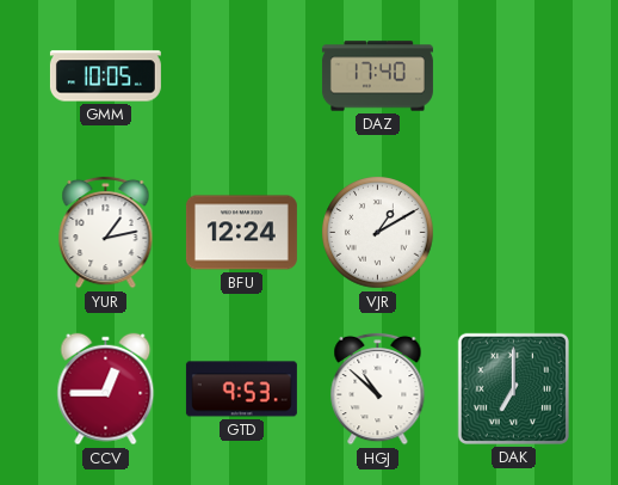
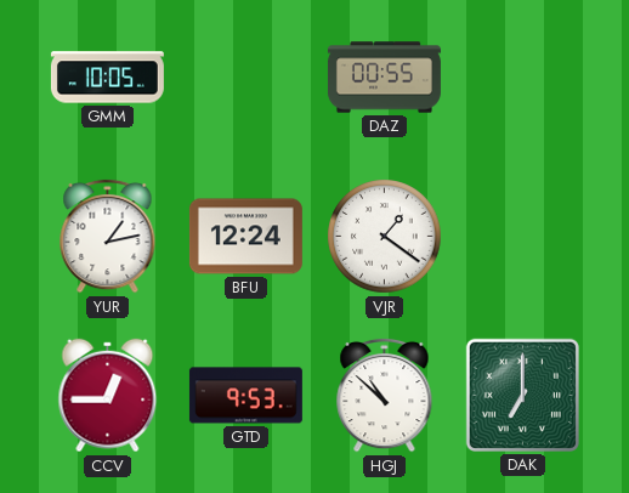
DAZ: 17:40 -> 00:55
VJR: 1:10 -> 1:21
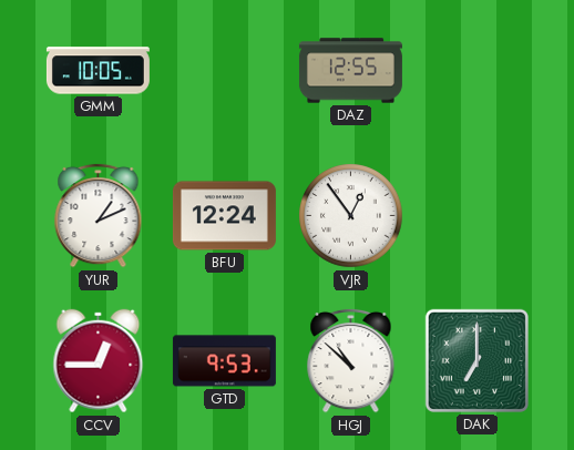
DAZ: 00:55 -> 12:55
YUR: 1:13 -> 1:11
VJR: 1:21 -> 12:54
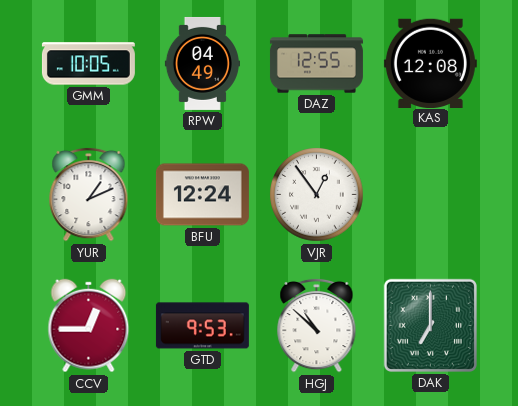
RPW: none -> 04:49
KAS: none -> 12:08
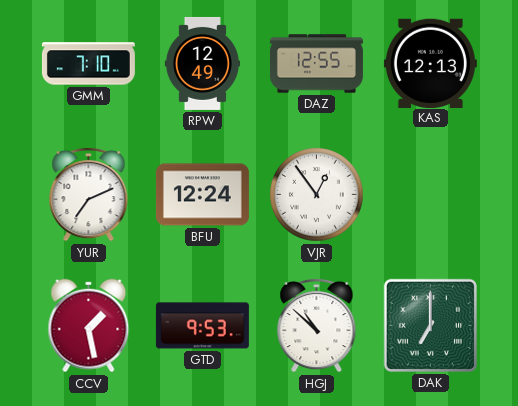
GMM: 10:05 -> 7:10
RPW: 04:49 -> 12:49
KAS: 12:08 -> 12:13
YUR: 1:11 -> 7:11
CCV: 12:45 -> 1:28
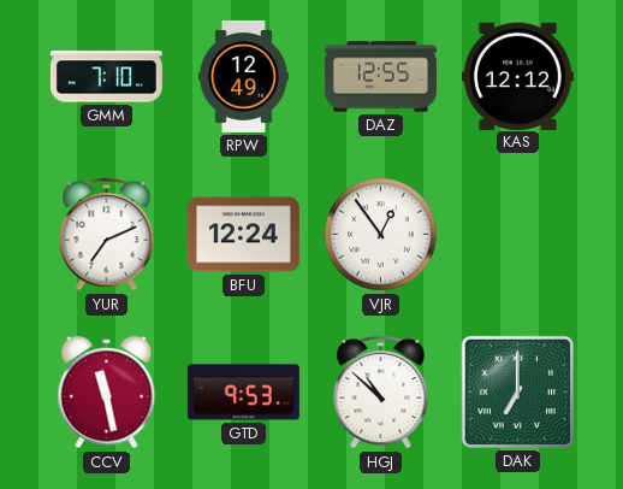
KAS: 12:13 -> 12:12
CCV: 1:28 -> 11:28
